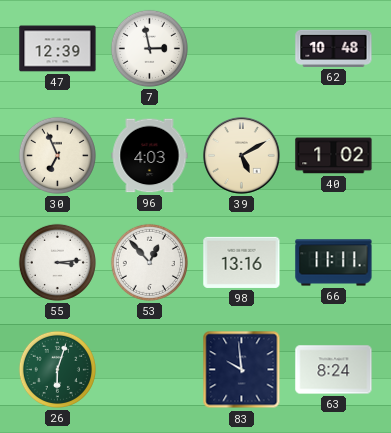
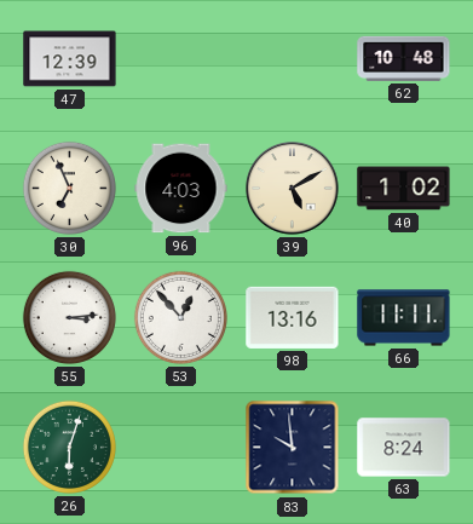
7: 2:58 -> none
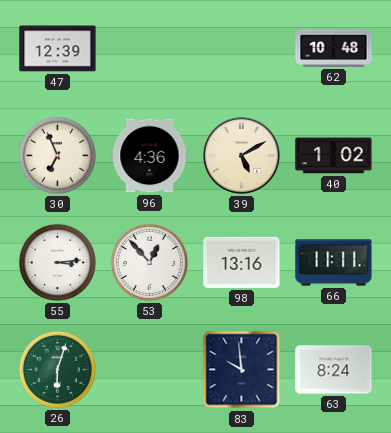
96: 4:03 -> 4:36
